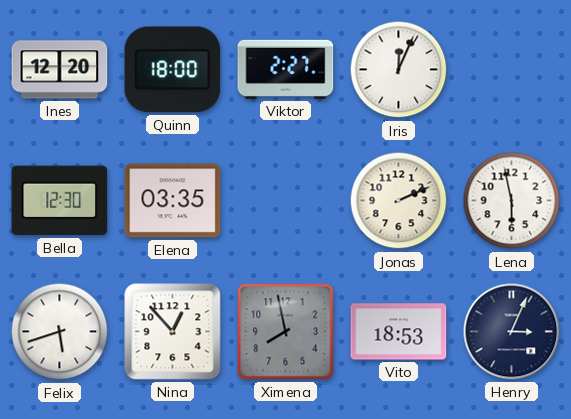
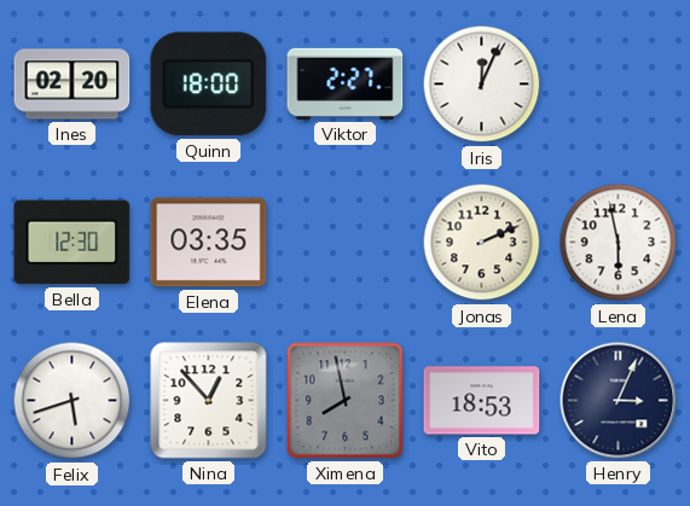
Ines: 12:20 -> 02:20
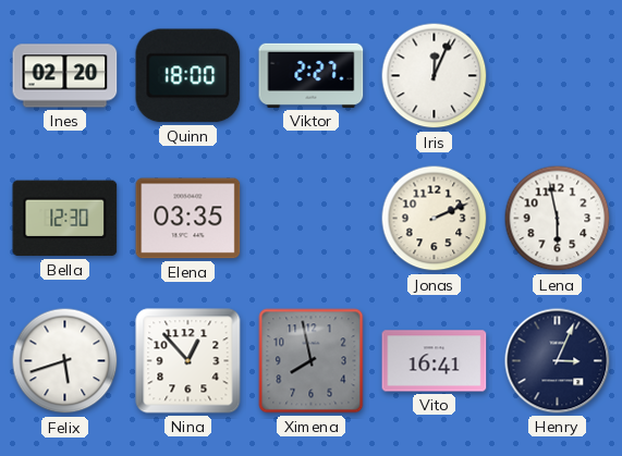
Vito: 18:53 -> 16:41
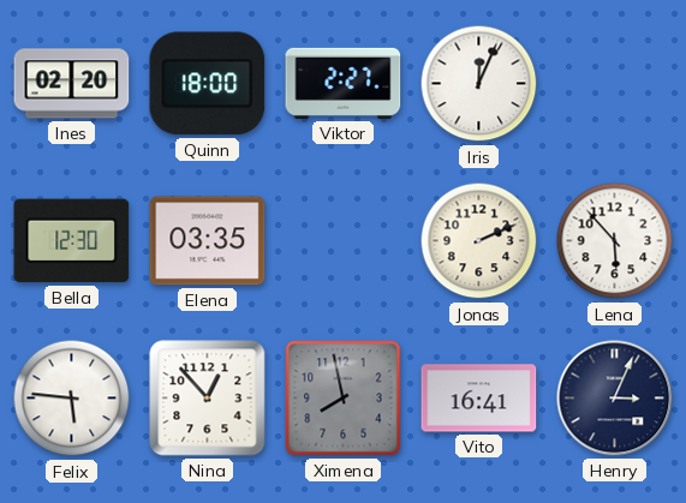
Lena: 5:58 -> 5:53
Felix: 5:42 -> 5:46
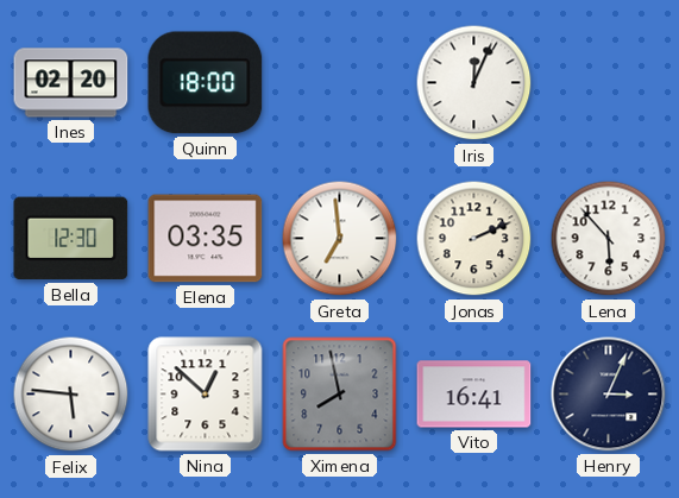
Viktor: 2:27 -> none
Greta: none -> 6:59
Nina: 12:53 -> 12:52
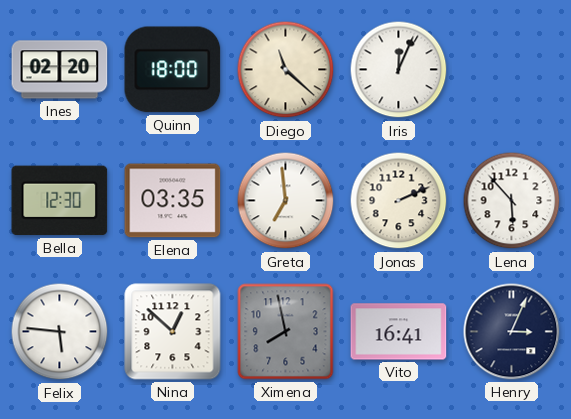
Diego: none -> 11:22
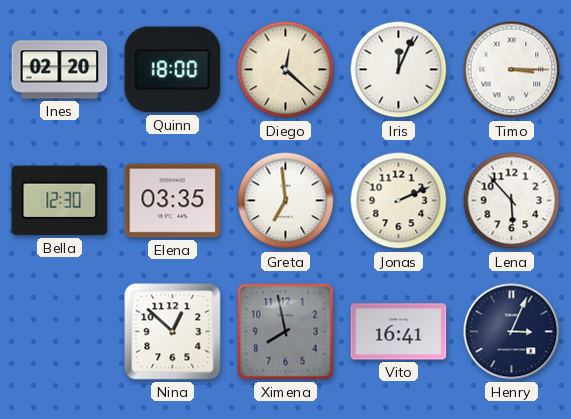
Diego: 11:22 -> 12:22
Timo: none -> 3:15
Felix: 5:46 -> none
